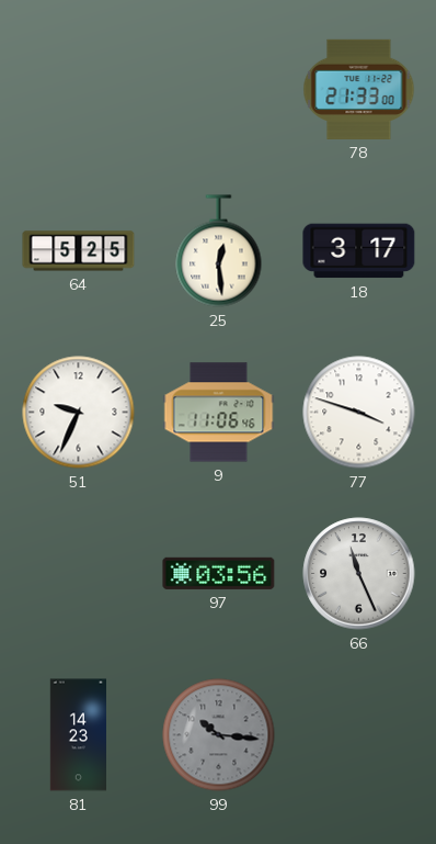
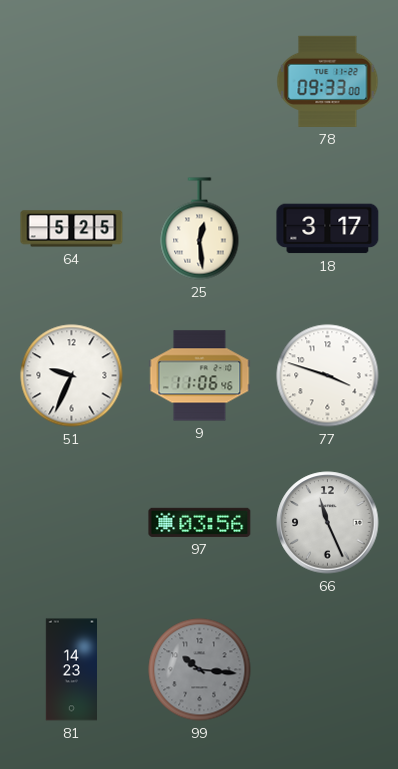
78: 21:33 -> 09:33
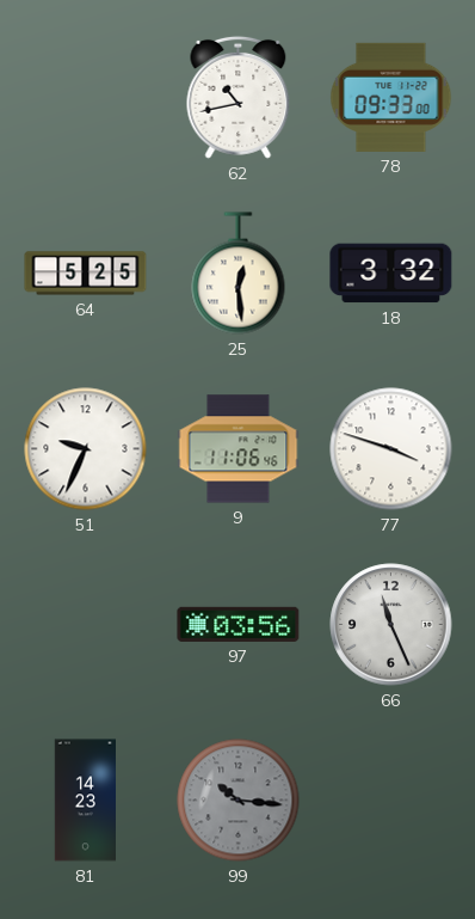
62: none -> 10:43
18: 3:17 -> 3:32
